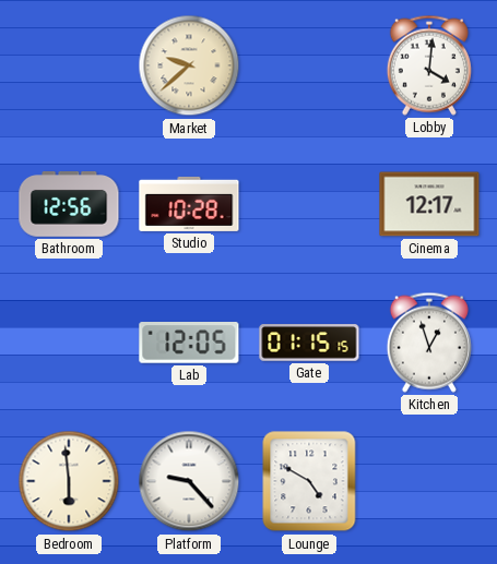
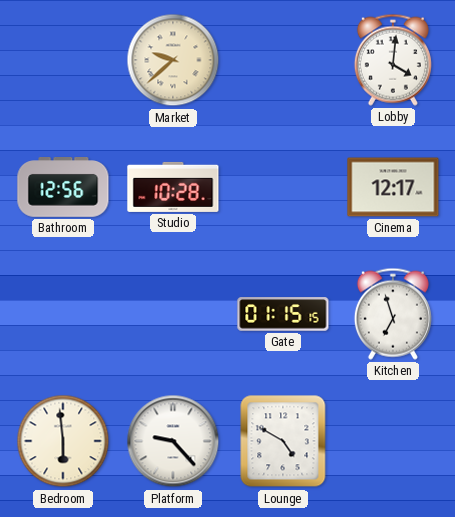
Lab: 12:05 -> none
Kitchen: 12:57 -> 6:57
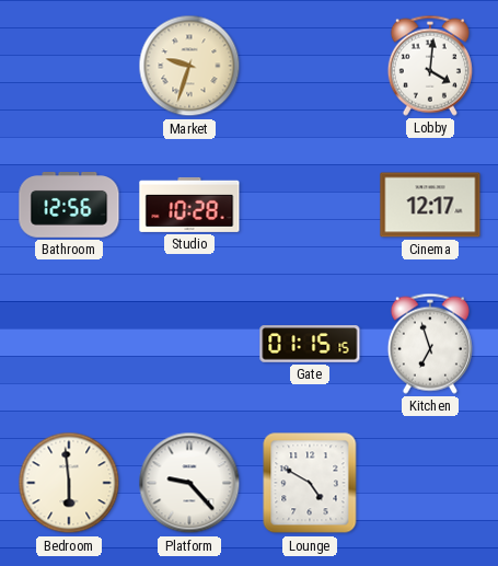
Market: 9:38 -> 9:33
